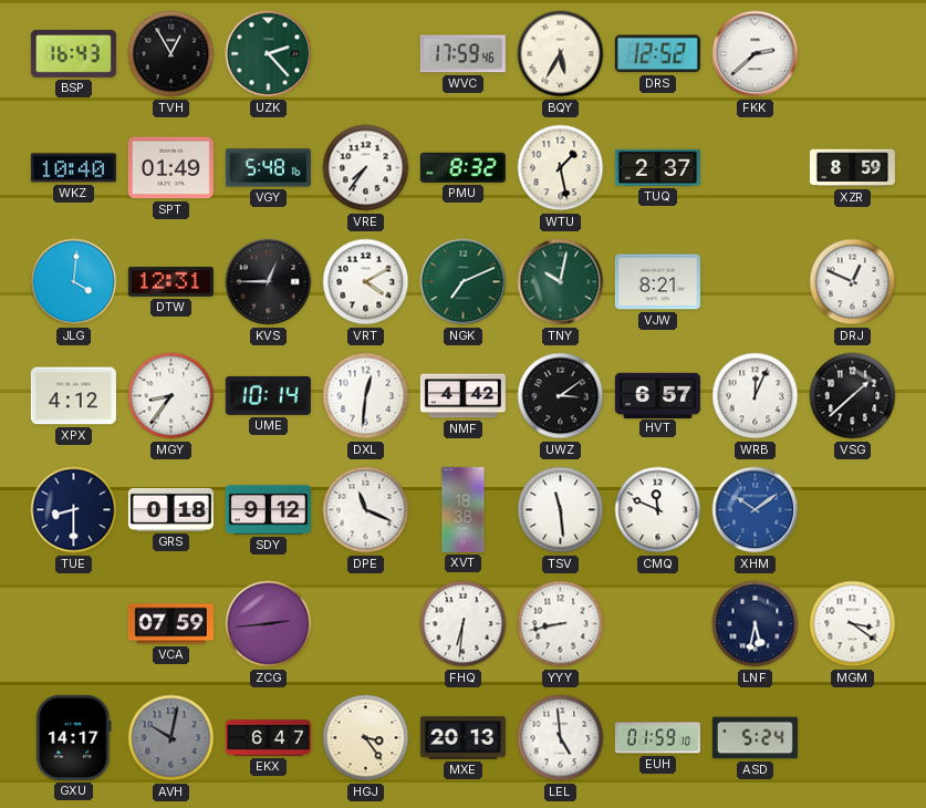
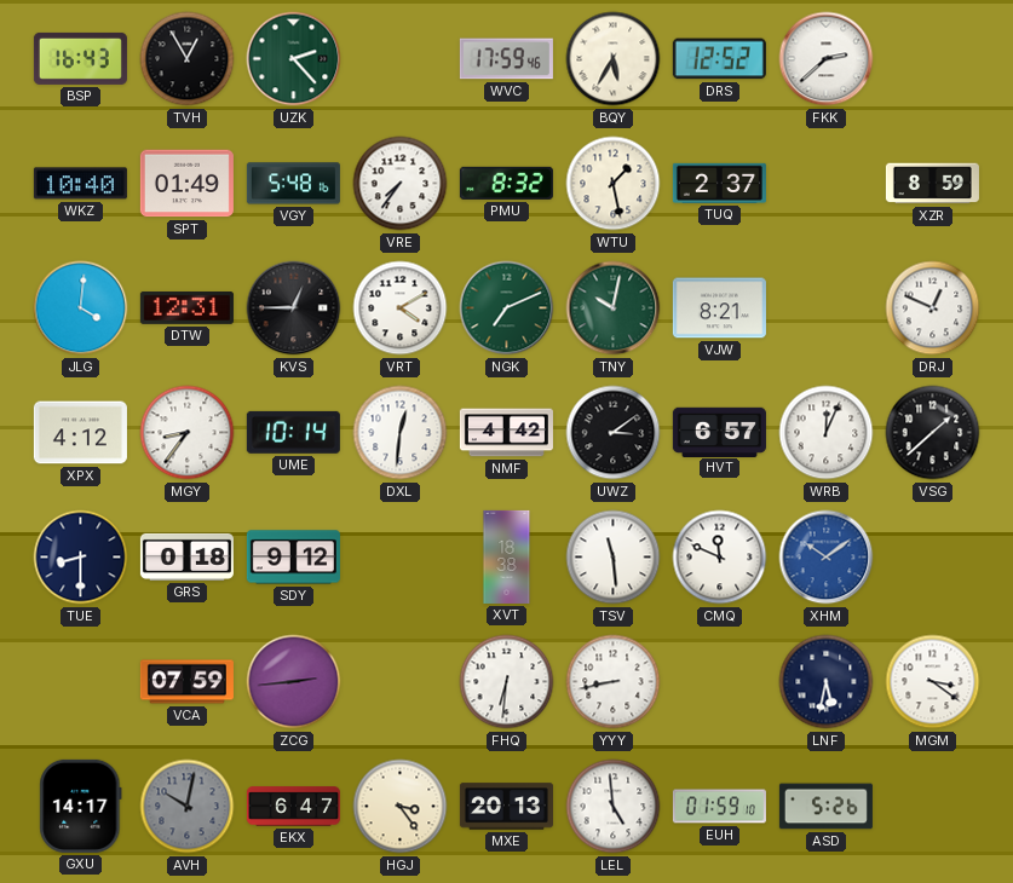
DPE: 11:19 -> none
ASD: 5:24 -> 5:26
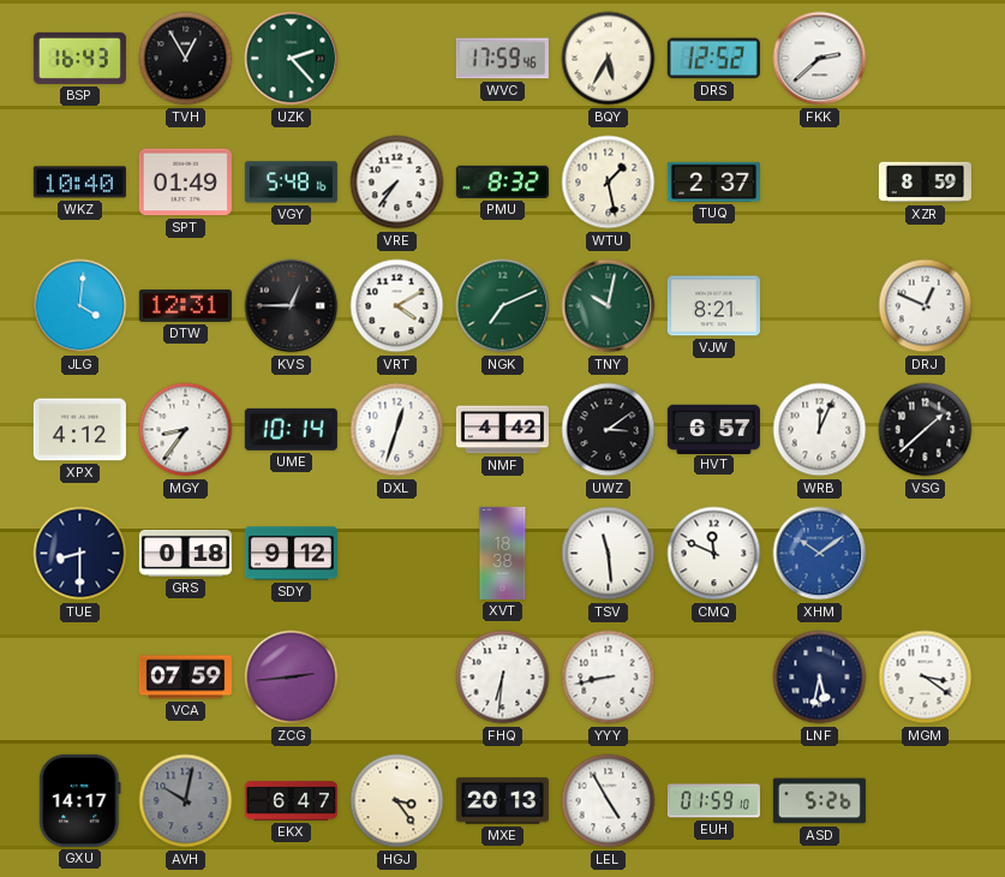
DXL: 12:31 -> 12:33
LEL: 4:59 -> 4:55
